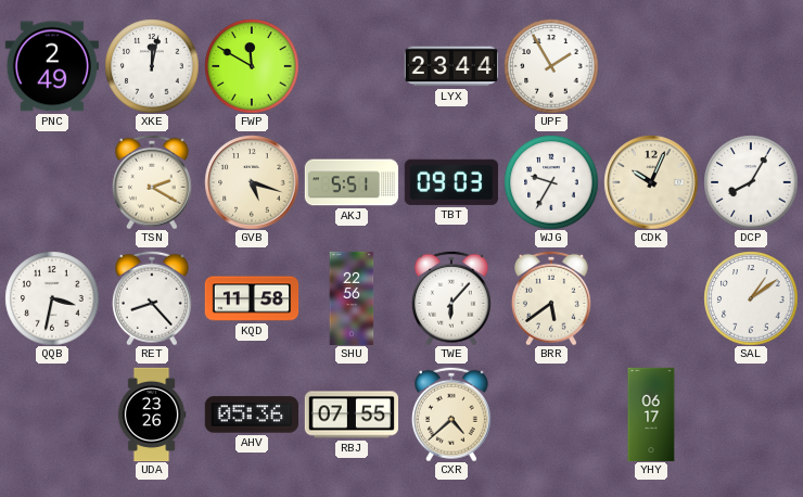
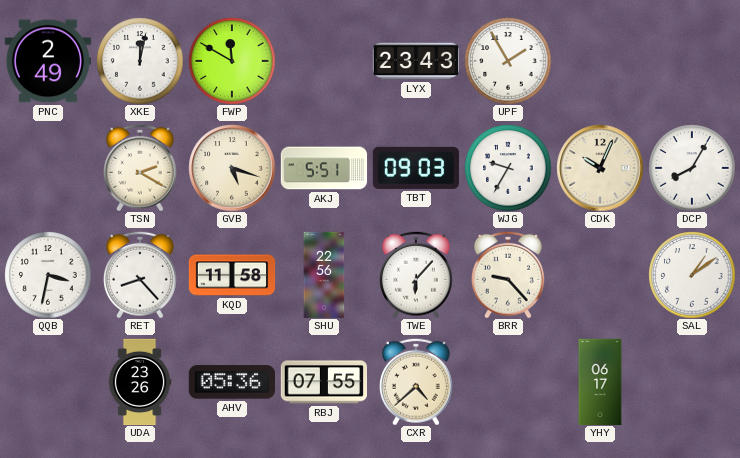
LYX: 23:44 -> 23:43
BRR: 5:39 -> 9:23
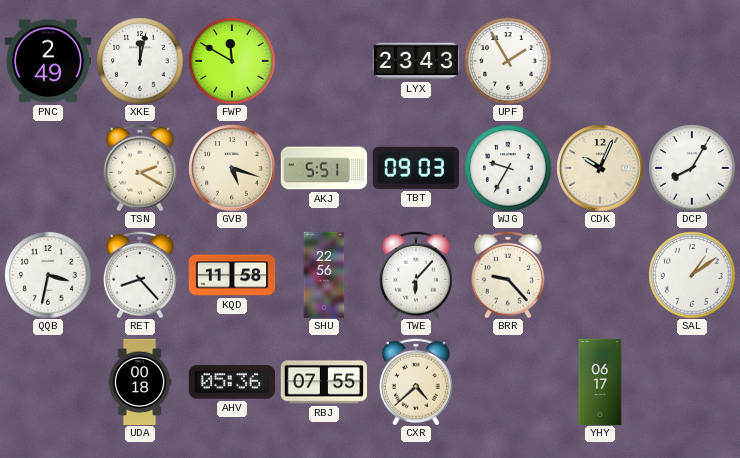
UDA: 23:26 -> 00:18
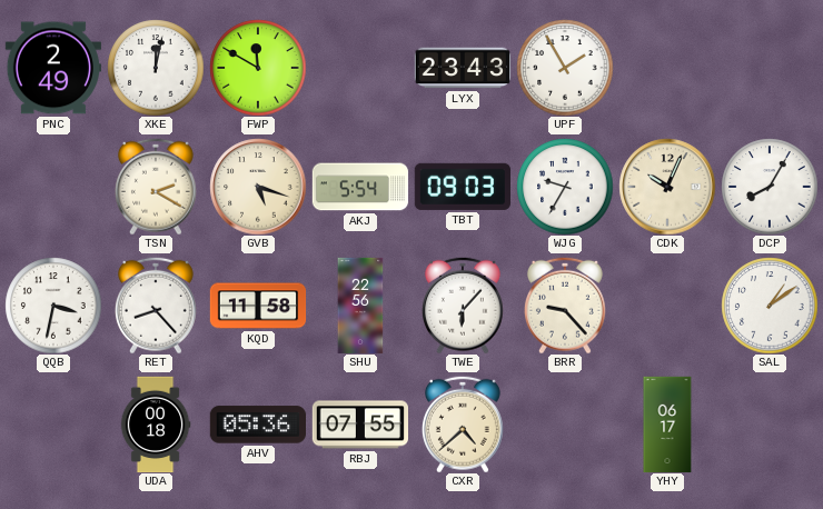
AKJ: 5:51 -> 5:54
